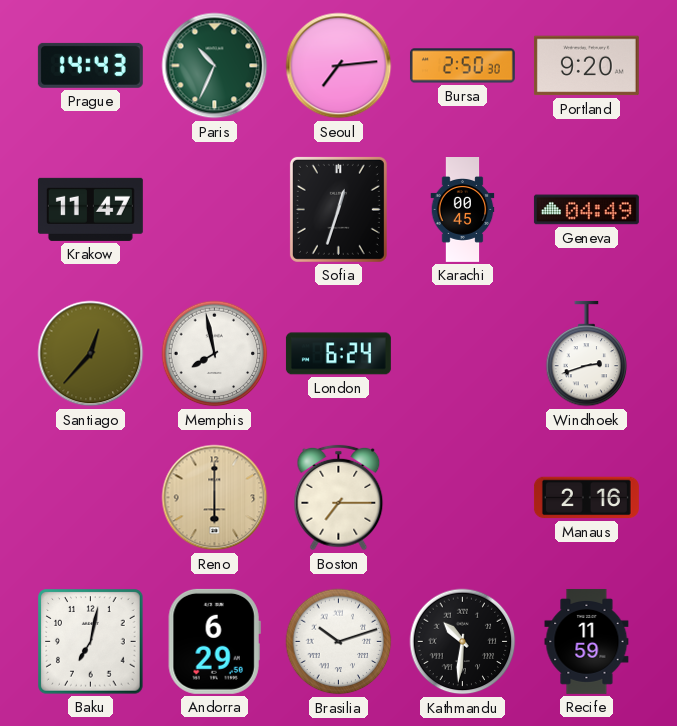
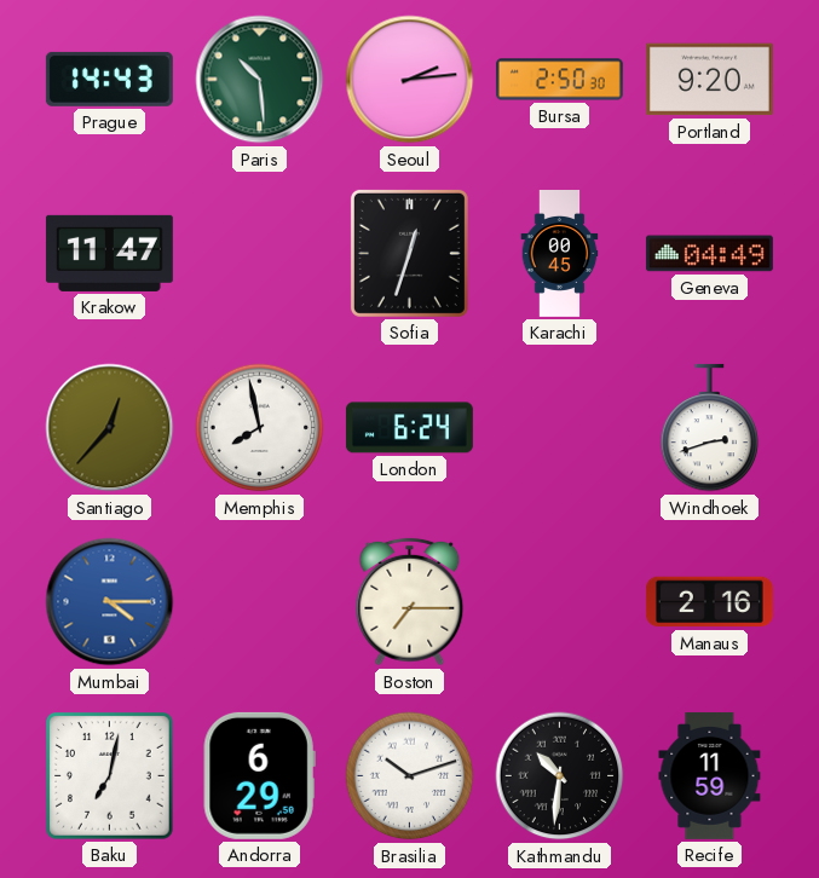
Paris: 10:34 -> 10:29
Seoul: 7:14 -> 2:14
Mumbai: none -> 4:15
Reno: 6:00 -> none
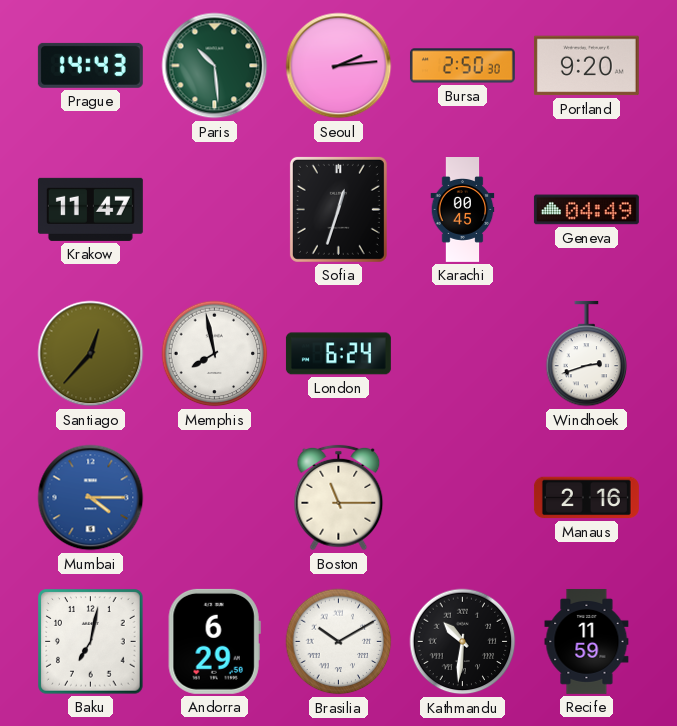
Boston: 7:15 -> 11:15
Brasilia: 10:12 -> 10:10
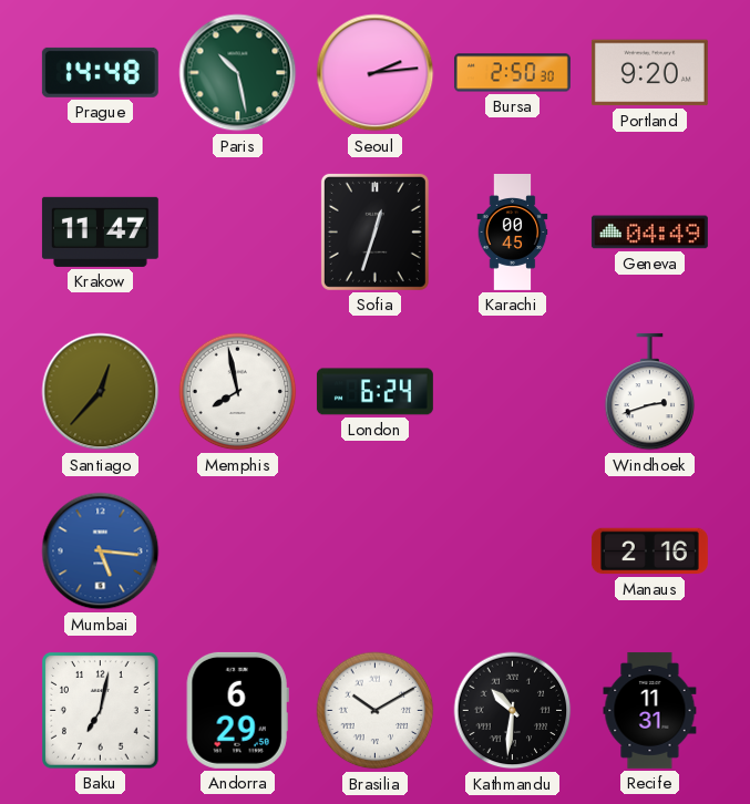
Prague: 14:43 -> 14:48
Paris: 10:29 -> 10:28
Mumbai: 4:15 -> 5:16
Boston: 11:15 -> none
Recife: 11:59 -> 11:31
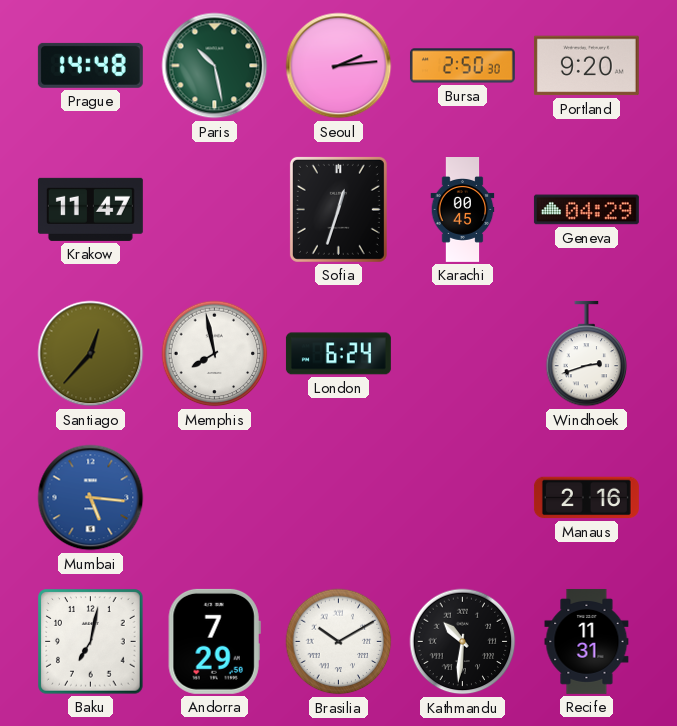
Geneva: 04:49 -> 04:29
Andorra: 6:29 -> 7:29
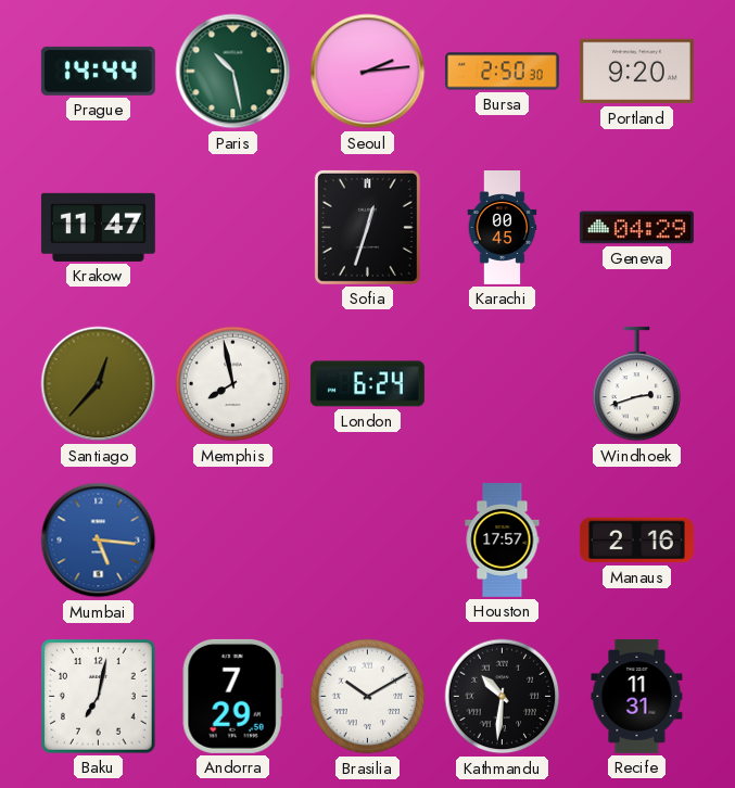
Prague: 14:48 -> 14:44
Houston: none -> 17:57
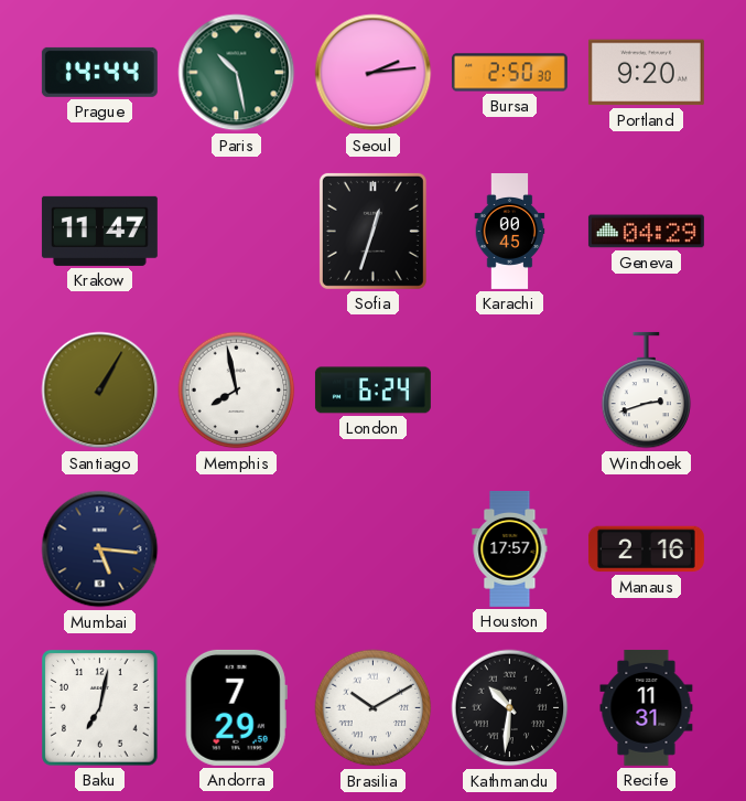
Santiago: 12:37 -> 1:05
Mumbai dial: blue -> navy
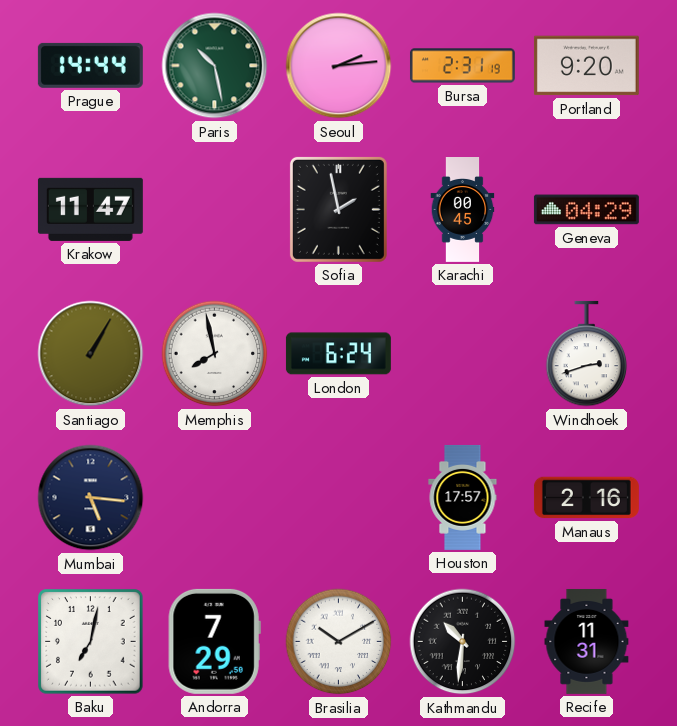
Bursa: 2:50 -> 2:31
Sofia: 12:33 -> 1:58
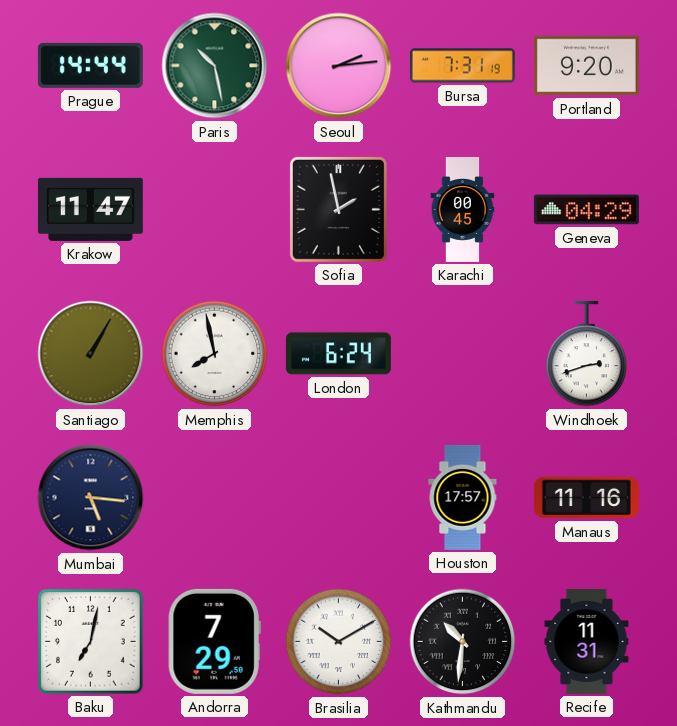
Bursa: 2:31 -> 7:31
Manaus: 2:16 -> 11:16
